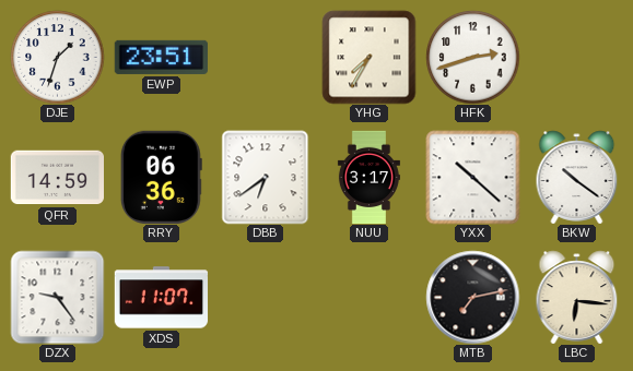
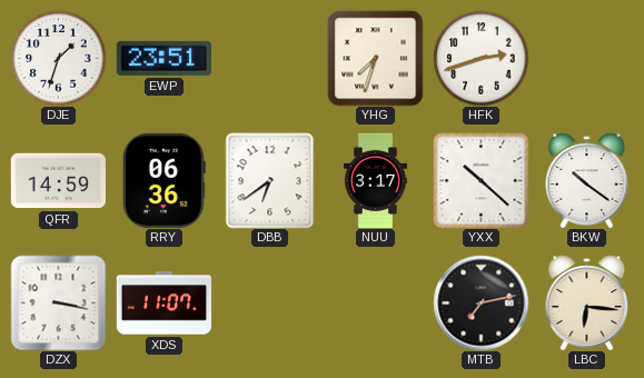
YHG: 7:35 -> 7:33
DZX: 9:24 -> 3:17
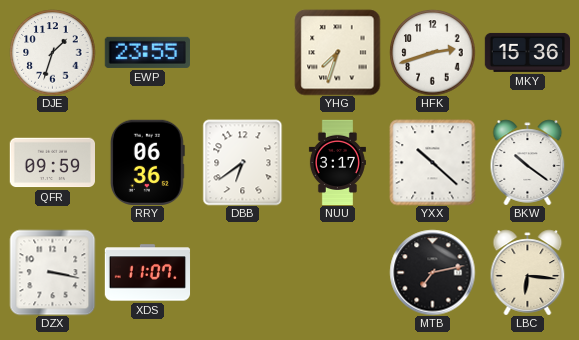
EWP: 23:51 -> 23:55
MKY: none -> 15:36
QFR: 14:59 -> 09:59
